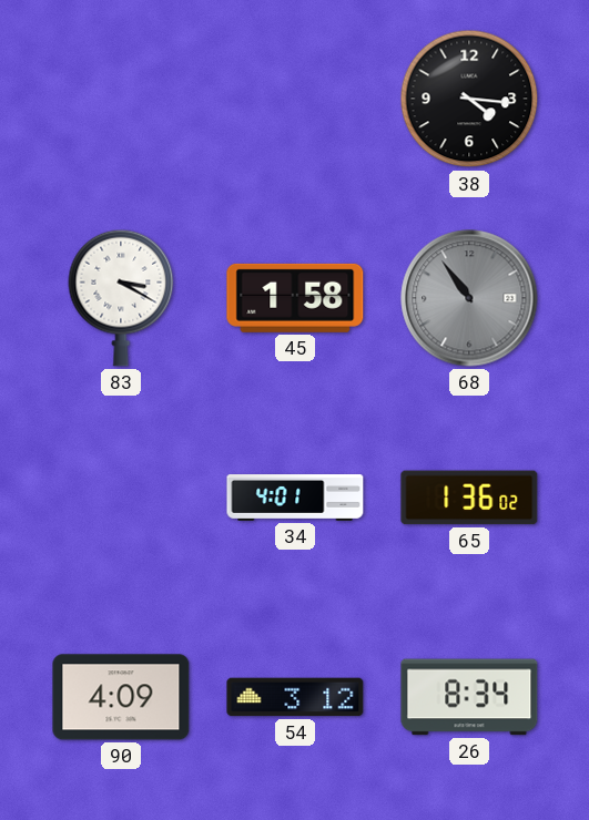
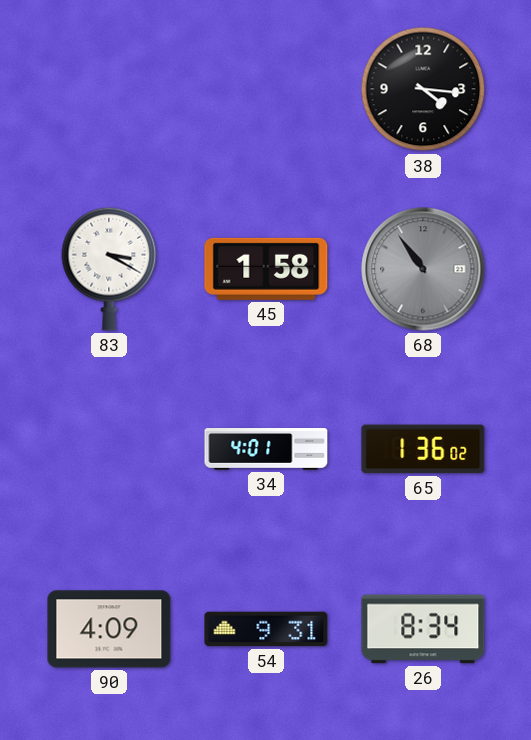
54: 3:12 -> 9:31
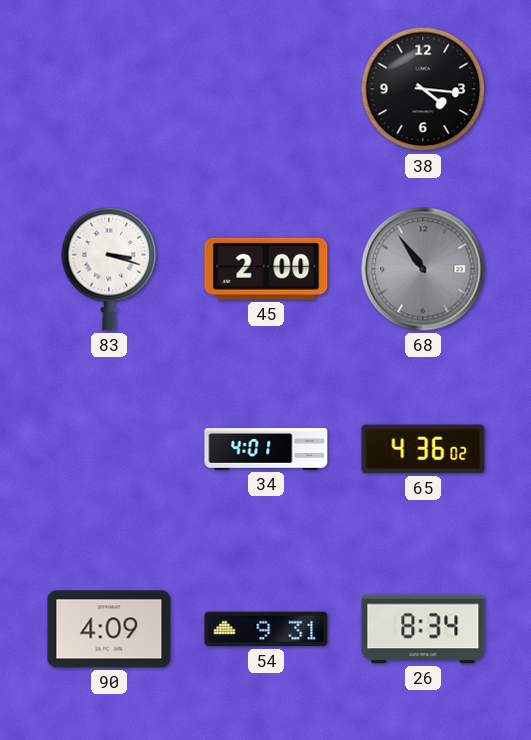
83: 3:20 -> 3:18
45: 1:58 -> 2:00
65: 1:36 -> 4:36
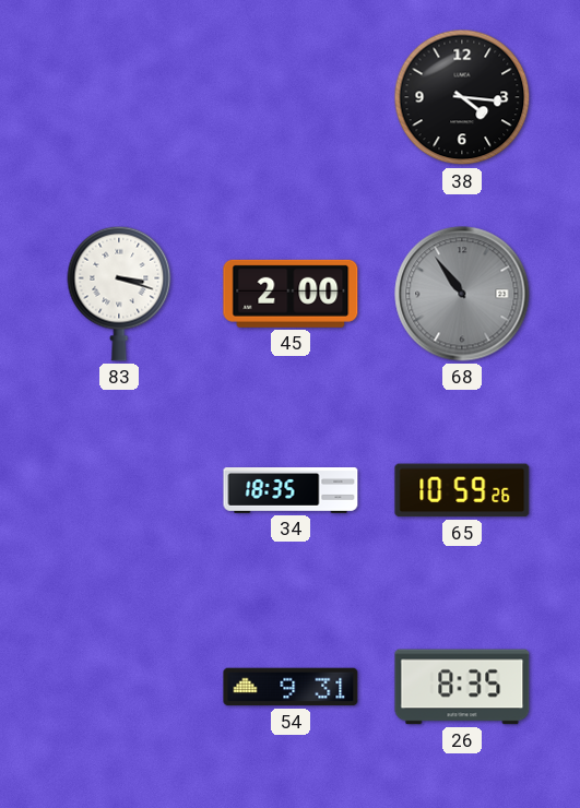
34: 4:01 -> 18:35
65: 4:36 -> 10:59
90: 4:09 -> none
26: 8:34 -> 8:35
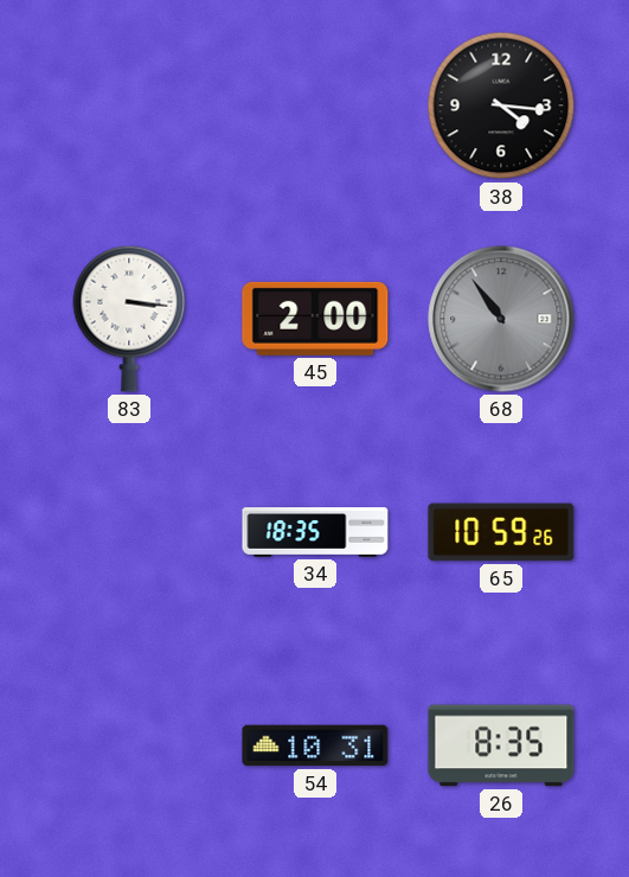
83: 3:18 -> 3:16
54: 9:31 -> 10:31
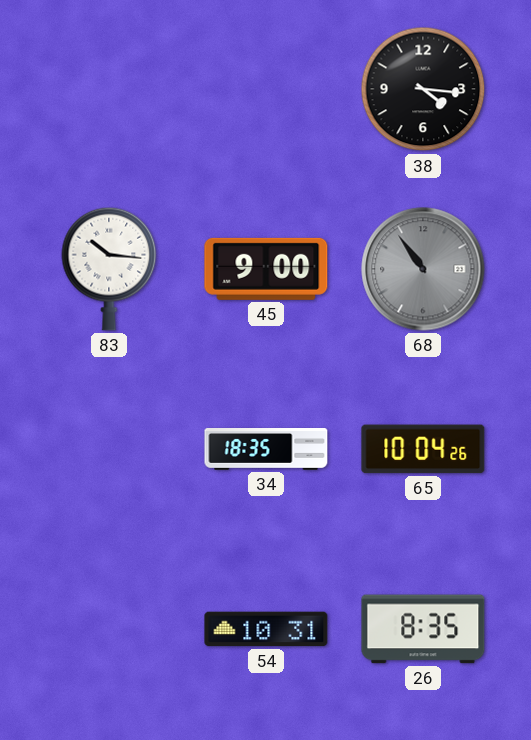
83: 3:16 -> 10:16
45: 2:00 -> 9:00
65: 10:59 -> 10:04
